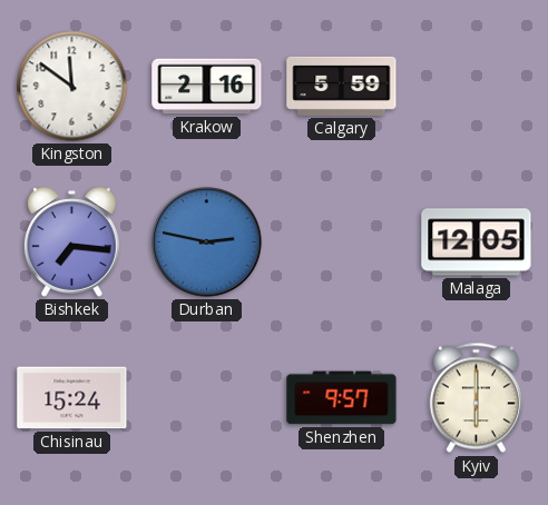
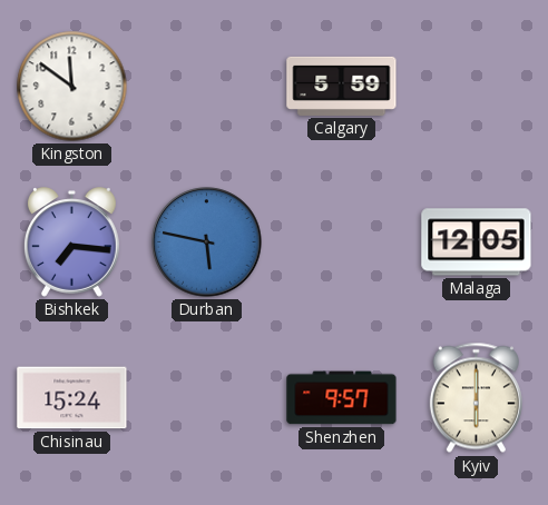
Krakow: 2:16 -> none
Durban: 2:47 -> 5:47
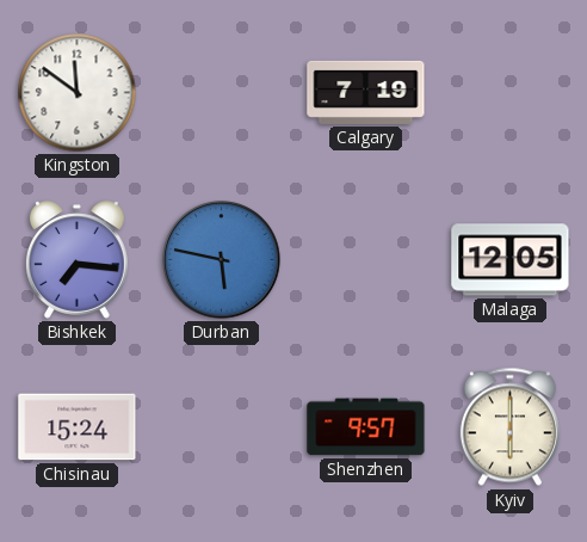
Calgary: 5:59 -> 7:19
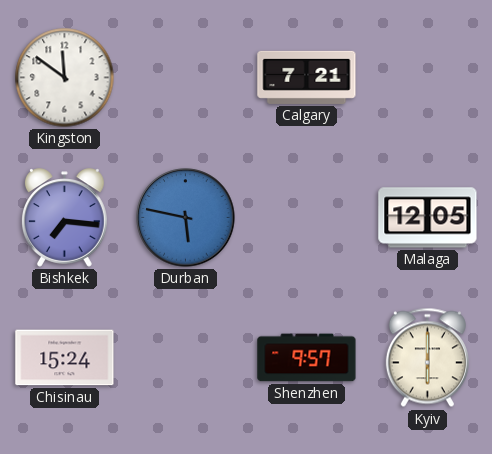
Calgary: 7:19 -> 7:21
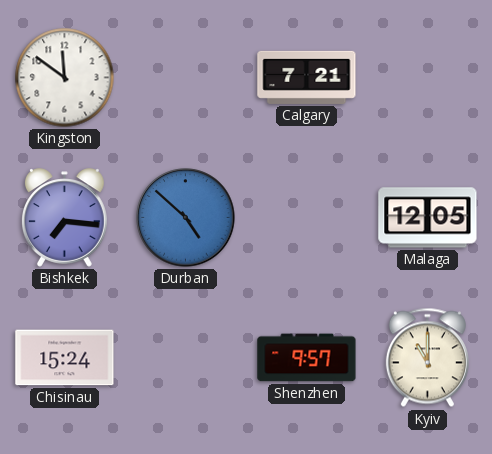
Durban: 5:47 -> 4:52
Kyiv: 6:00 -> 11:00
